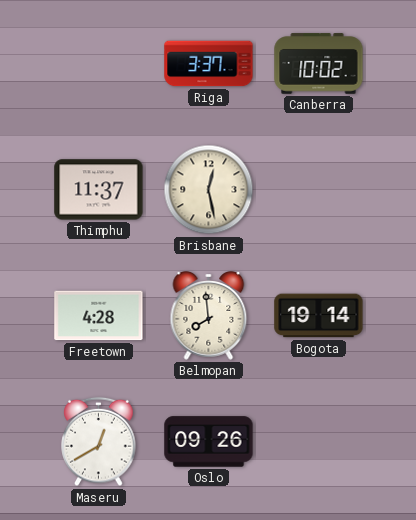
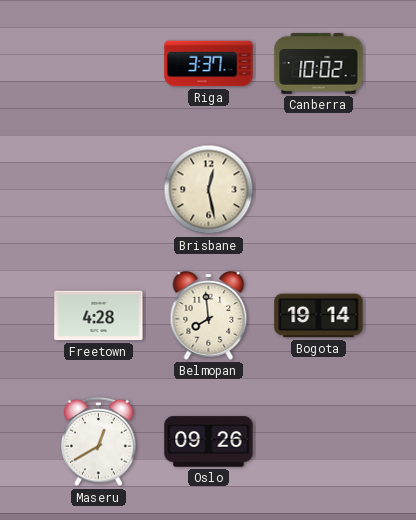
Thimphu: 11:37 -> none
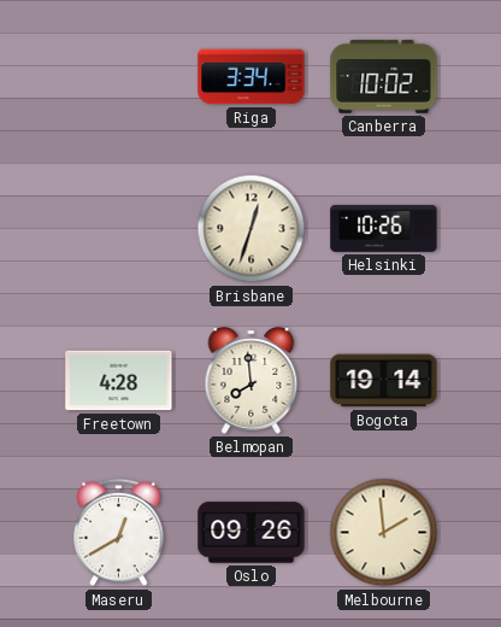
Riga: 3:37 -> 3:34
Brisbane: 12:28 -> 12:33
Helsinki: none -> 10:26
Melbourne: none -> 1:59
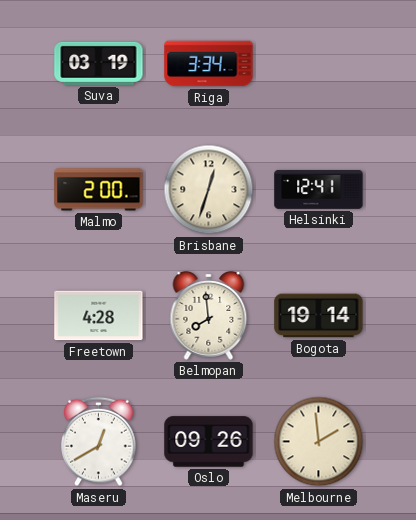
Suva: none -> 03:19
Canberra: 10:02 -> none
Malmo: none -> 2:00
Helsinki: 10:26 -> 12:41
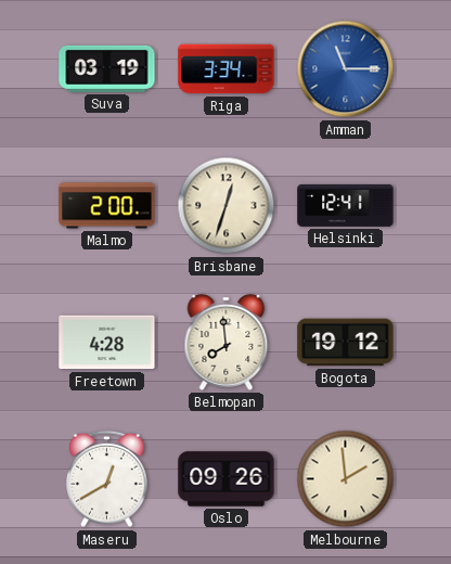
Amman: none -> 11:15
Bogota: 19:14 -> 19:12
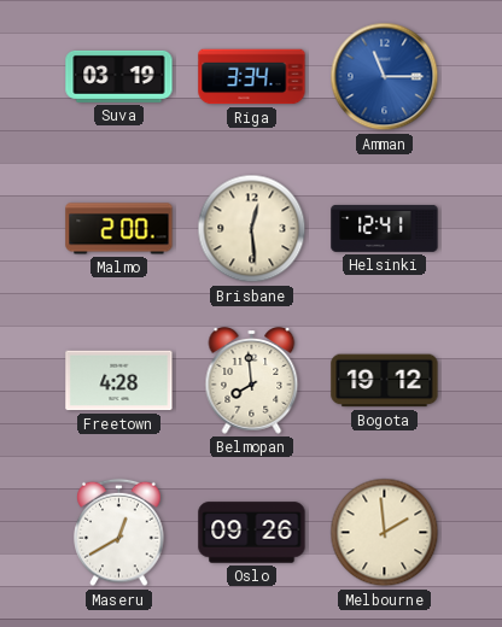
Brisbane: 12:33 -> 12:29
